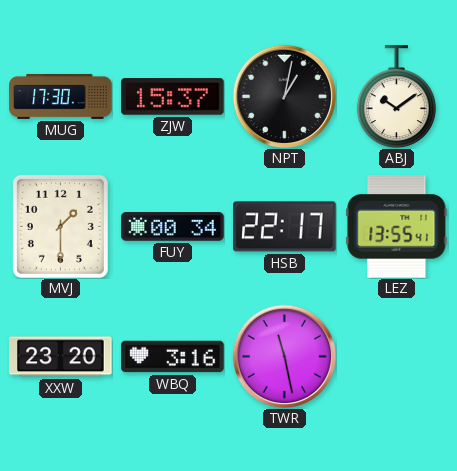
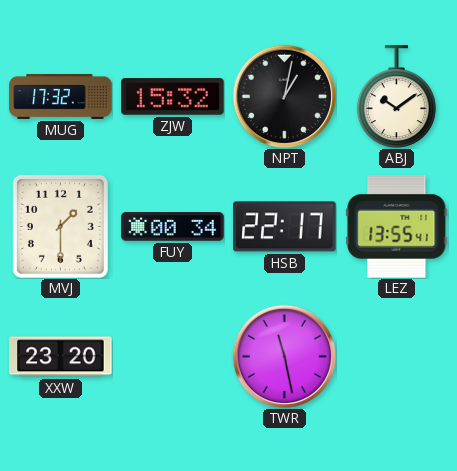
MUG: 17:30 -> 17:32
ZJW: 15:37 -> 15:32
WBQ: 3:16 -> none
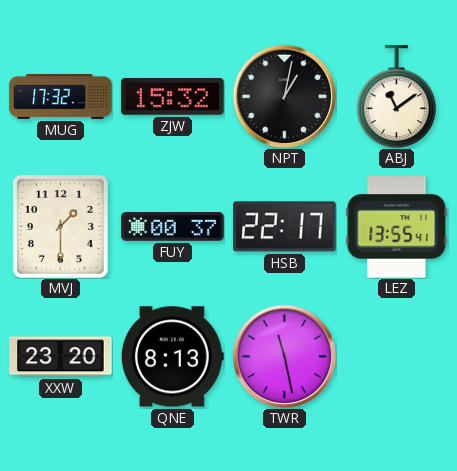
ABJ: 10:09 -> 11:09
FUY: 00:34 -> 00:37
QNE: none -> 8:13
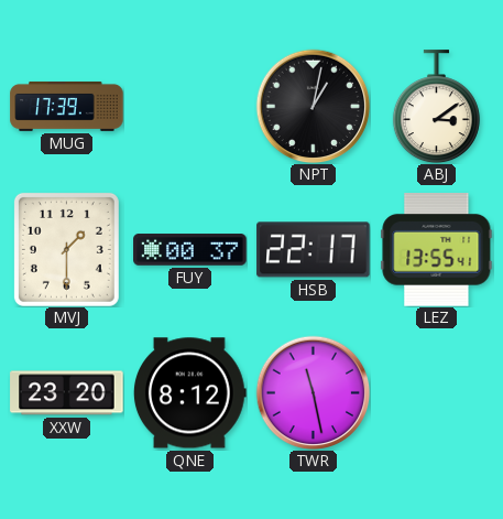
MUG: 17:32 -> 17:39
ZJW: 15:32 -> none
ABJ: 11:09 -> 3:09
QNE: 8:13 -> 8:12
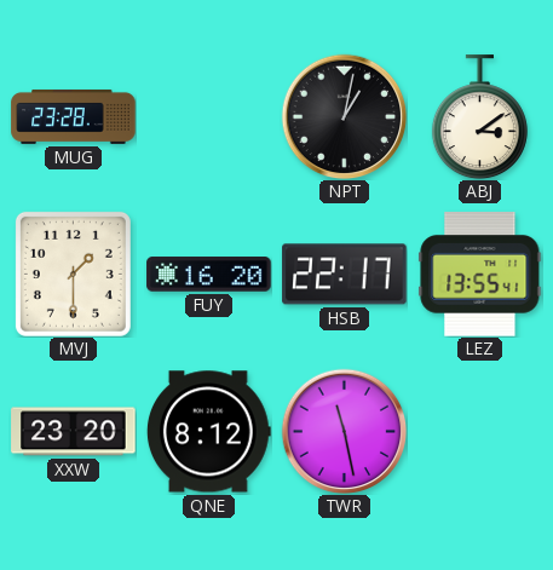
MUG: 17:39 -> 23:28
FUY: 00:37 -> 16:20
